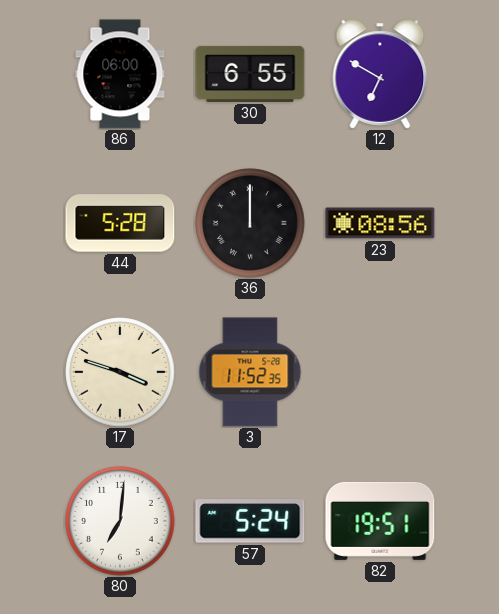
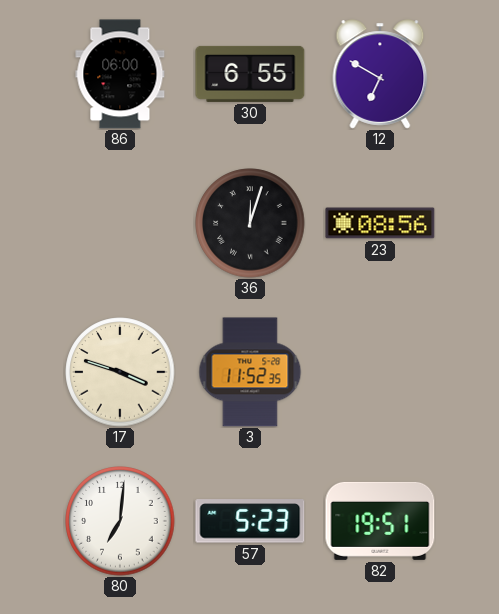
44: 5:28 -> none
36: 12:00 -> 12:03
57: 5:24 -> 5:23
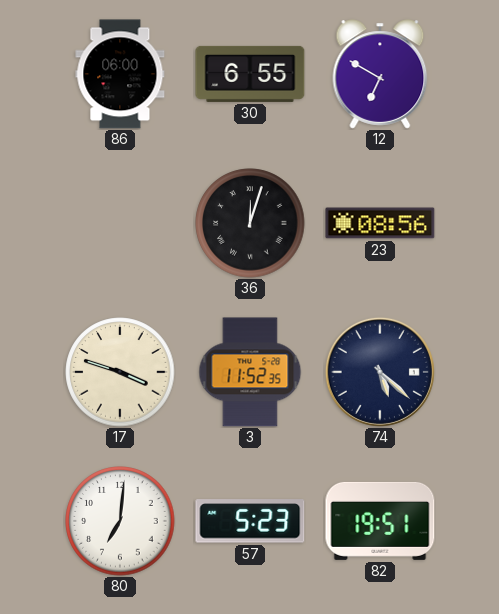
74: none -> 5:22
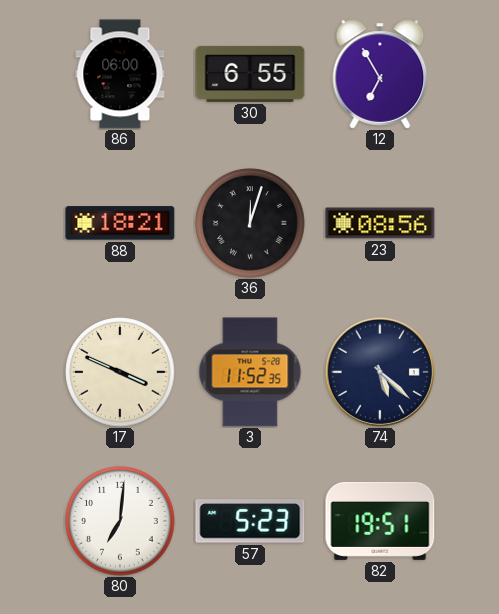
12: 6:50 -> 6:55
88: none -> 18:21
17: 3:48 -> 3:49
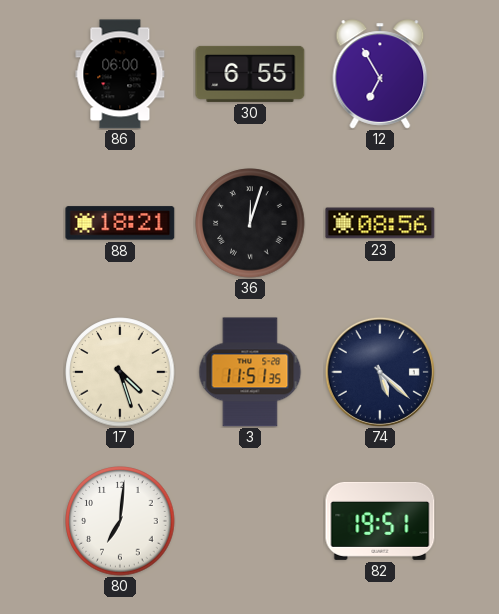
17: 3:49 -> 4:27
3: 11:52 -> 11:51
57: 5:23 -> none
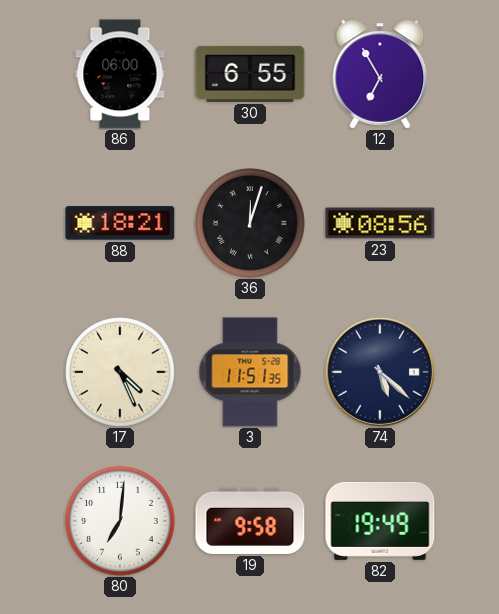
17: 4:27 -> 4:26
19: none -> 9:58
82: 19:51 -> 19:49
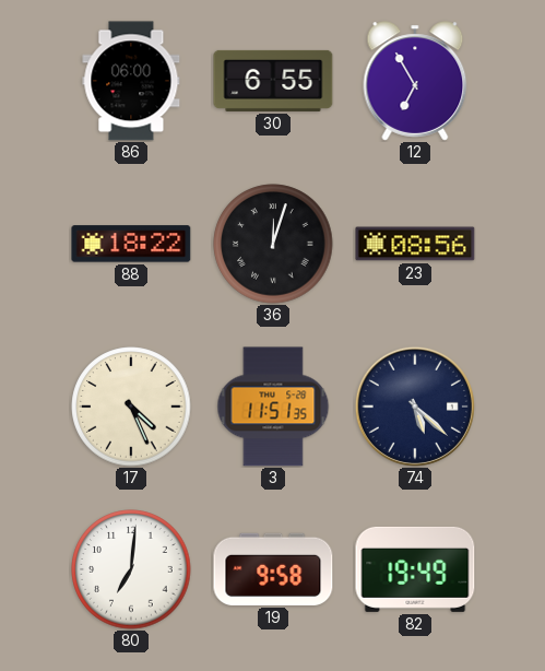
88: 18:21 -> 18:22
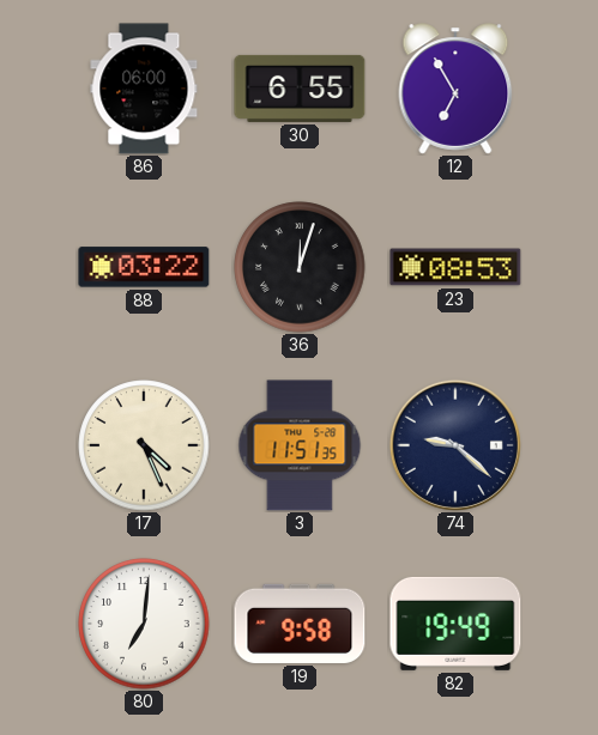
88: 18:22 -> 03:22
23: 08:56 -> 08:53
74: 5:22 -> 9:22
